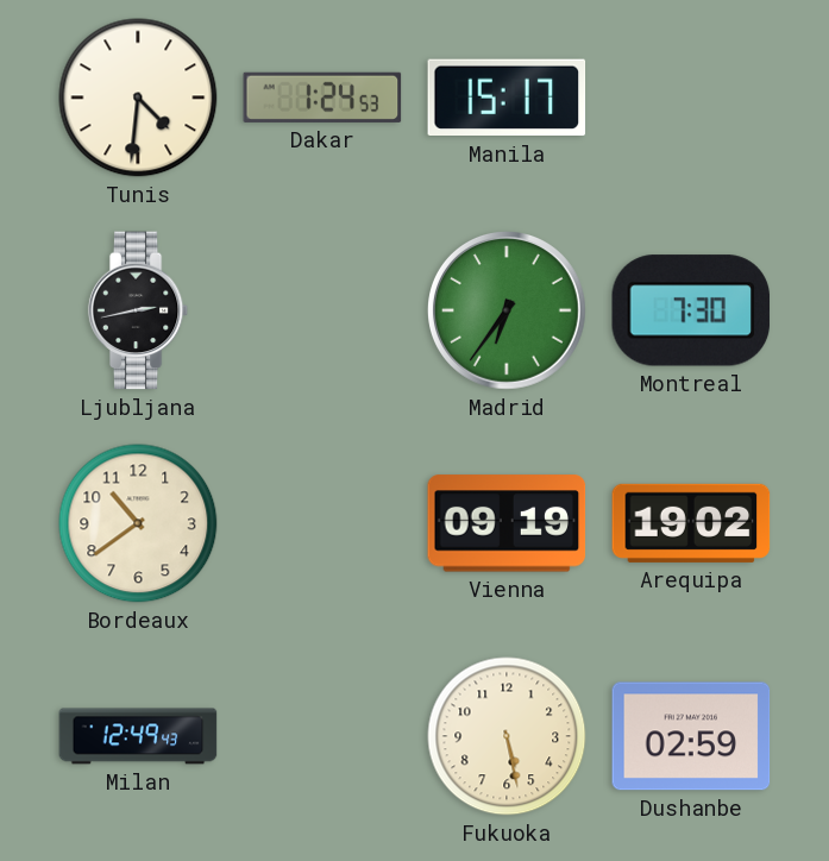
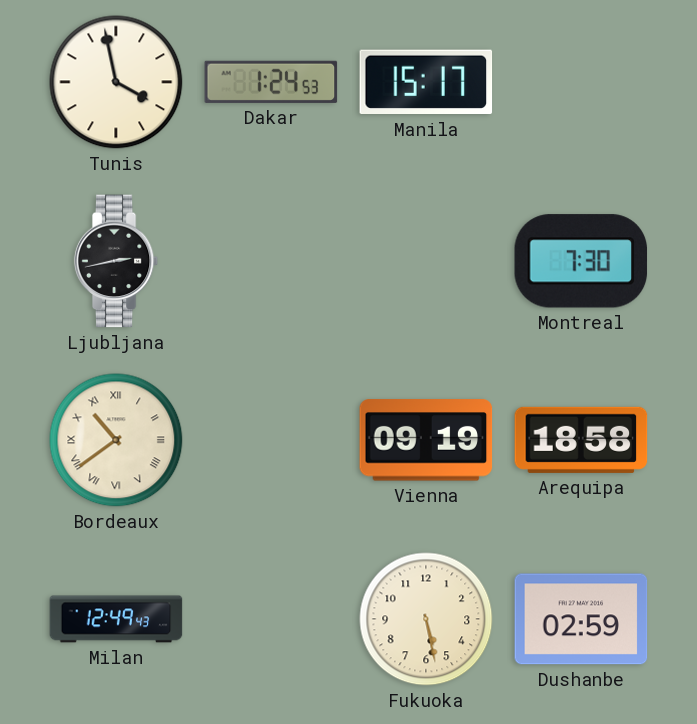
Tunis: 4:31 -> 3:58
Madrid: 6:36 -> none
Bordeaux numerals: Arabic -> Roman
Arequipa: 19:02 -> 18:58
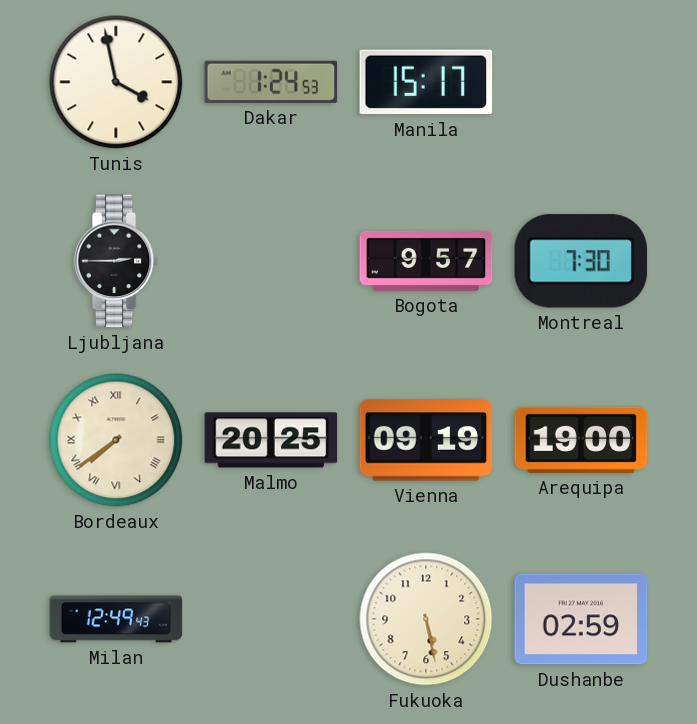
Ljubljana: 2:43 -> 2:45
Bogota: none -> 9:57
Bordeaux: 10:39 -> 7:39
Malmo: none -> 20:25
Arequipa: 18:58 -> 19:00
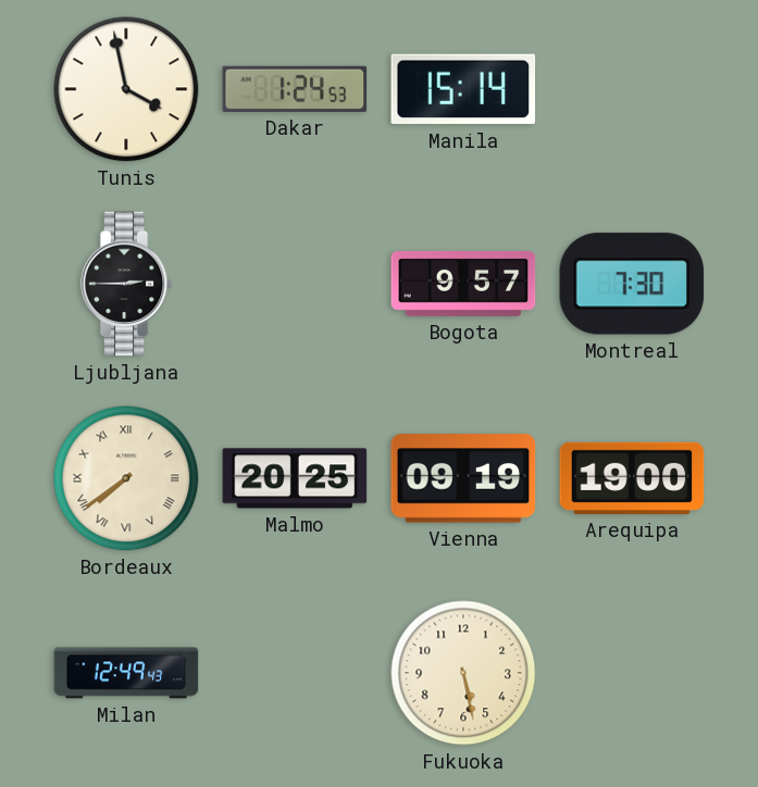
Manila: 15:17 -> 15:14
Dushanbe: 02:59 -> none
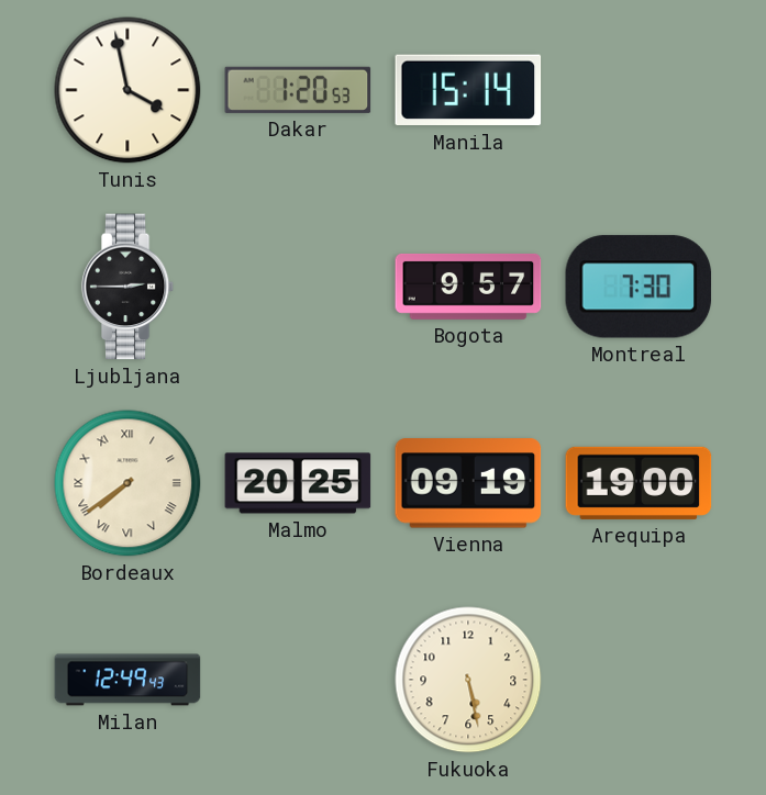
Dakar: 1:24 -> 1:20
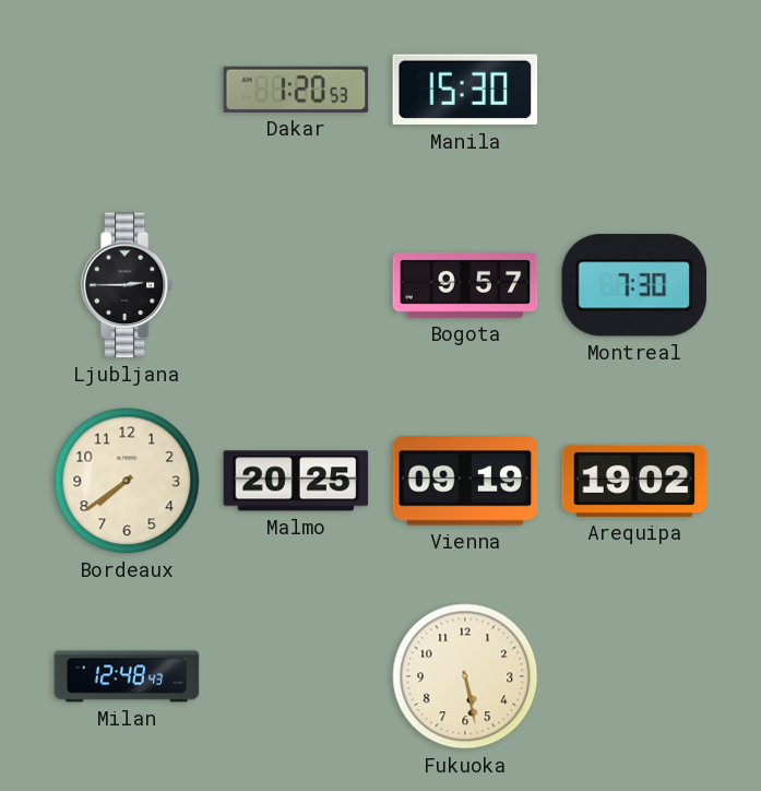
Tunis: 3:58 -> none
Manila: 15:14 -> 15:30
Bordeaux numerals: Roman -> Arabic
Arequipa: 19:00 -> 19:02
Milan: 12:49 -> 12:48
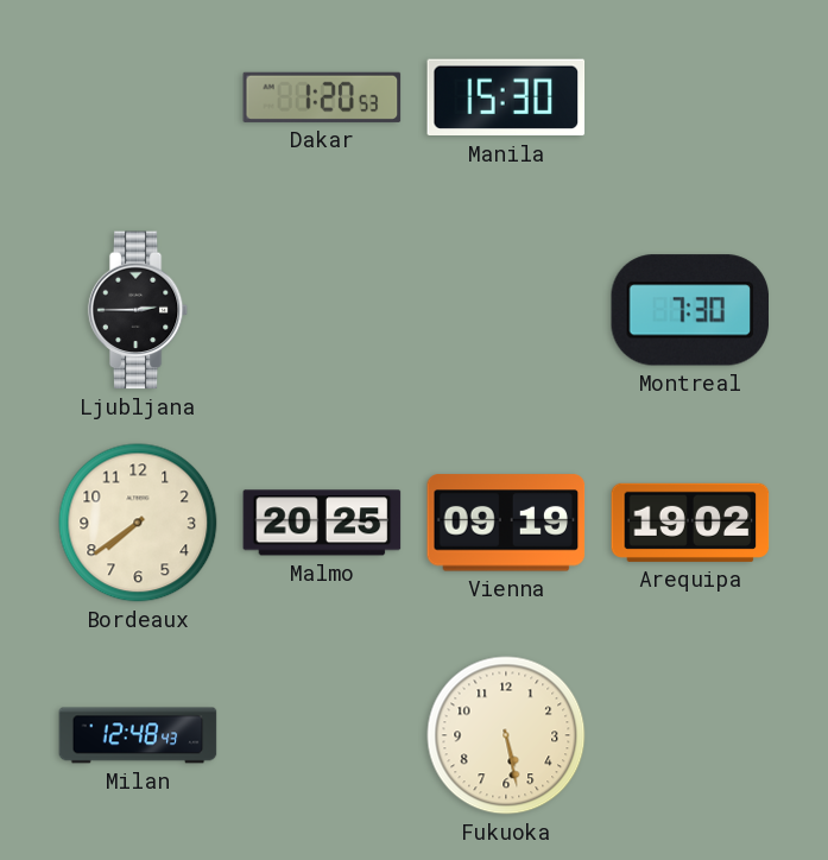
Bogota: 9:57 -> none
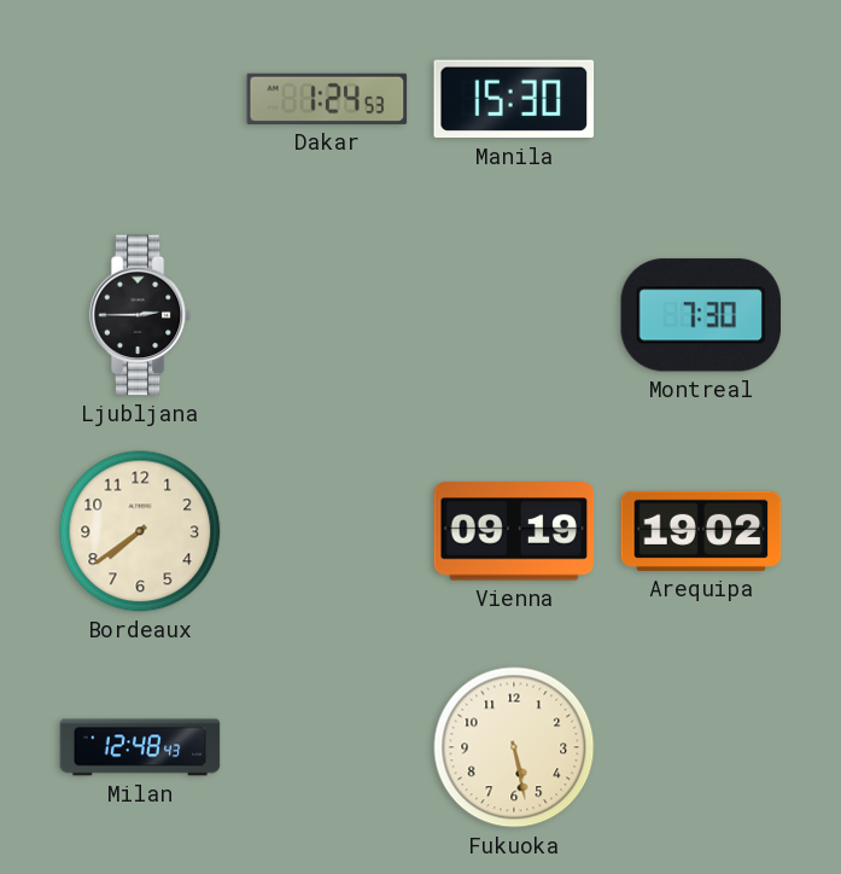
Dakar: 1:20 -> 1:24
Malmo: 20:25 -> none
